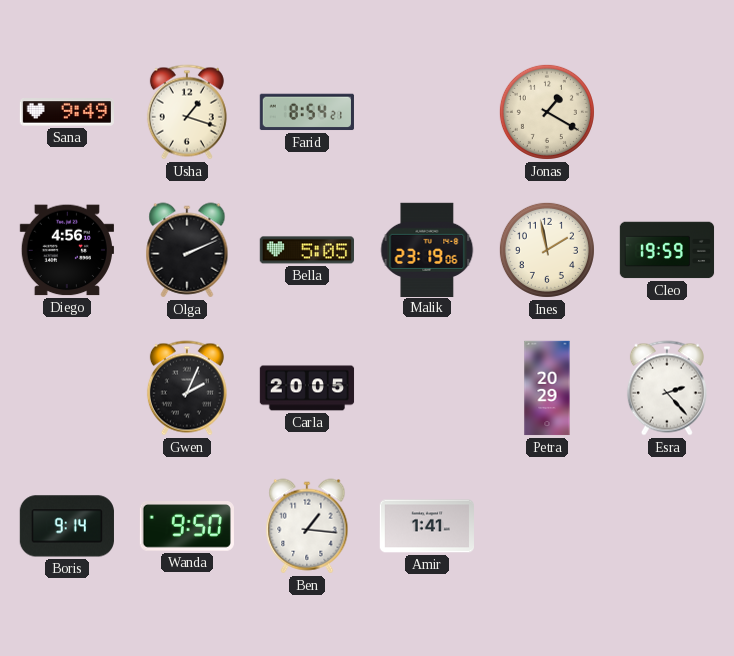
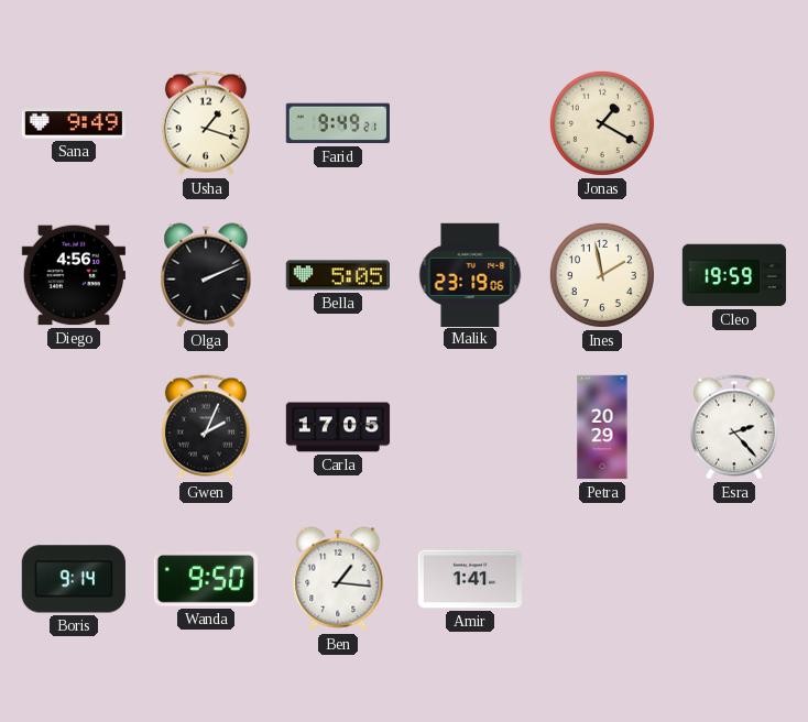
Farid: 8:54 -> 9:49
Carla: 20:05 -> 17:05
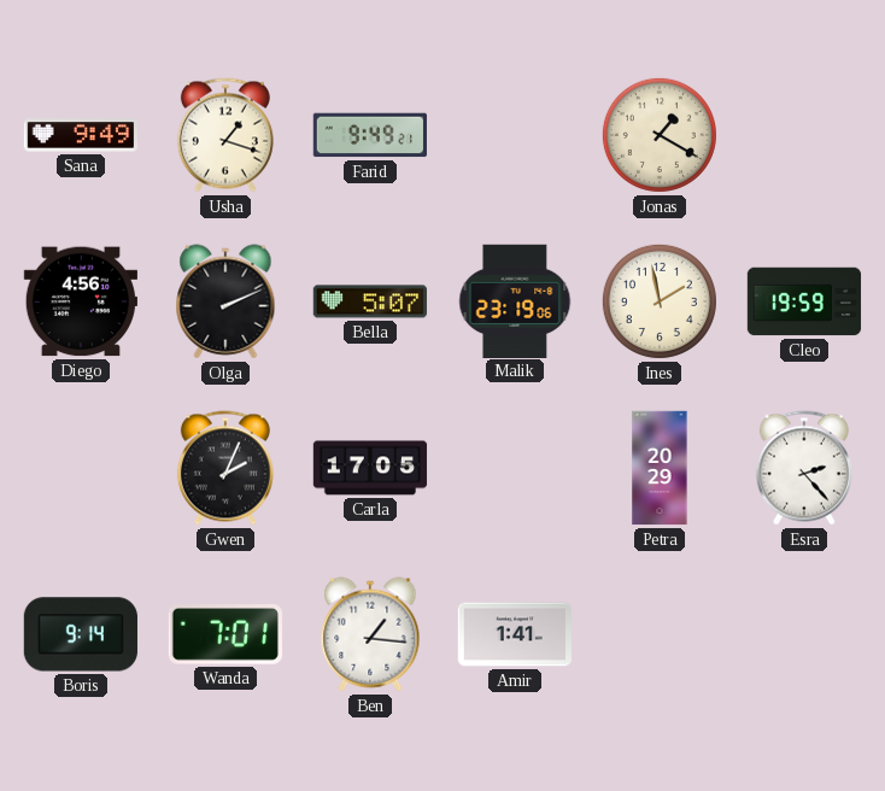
Bella: 5:05 -> 5:07
Wanda: 9:50 -> 7:01
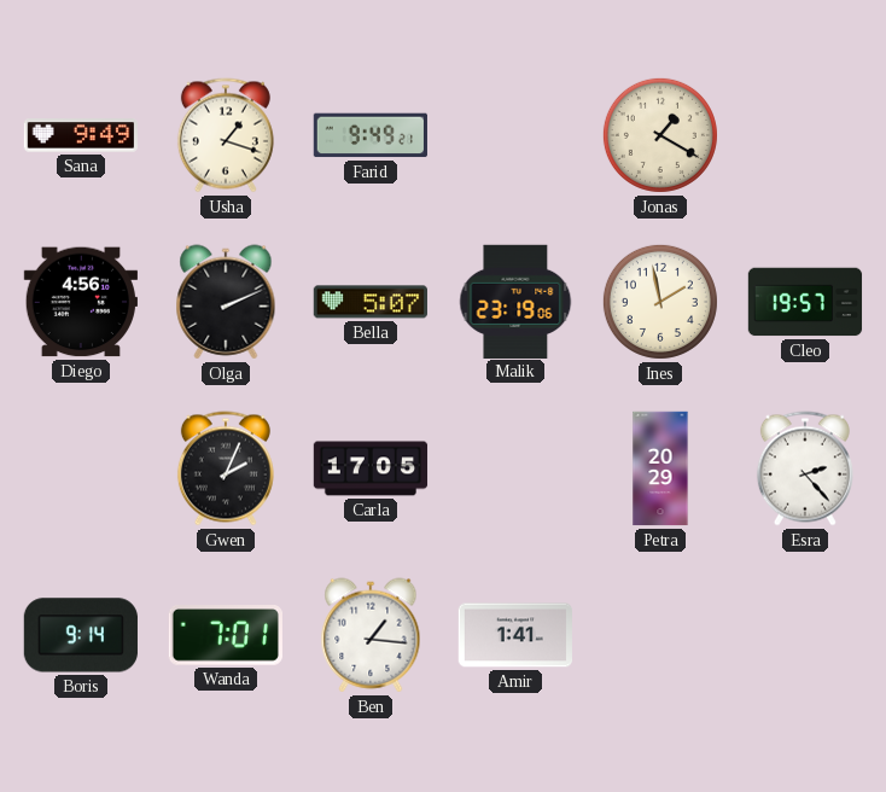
Cleo: 19:59 -> 19:57
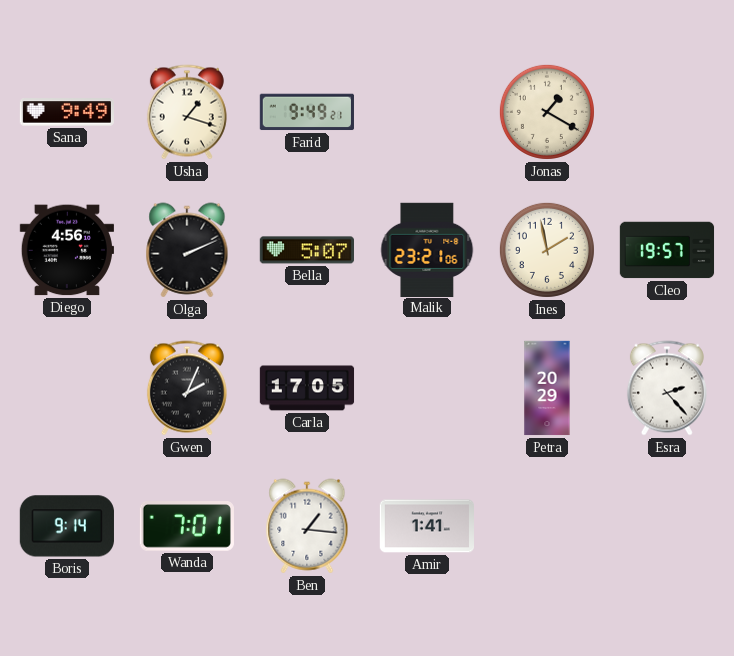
Malik: 23:19 -> 23:21
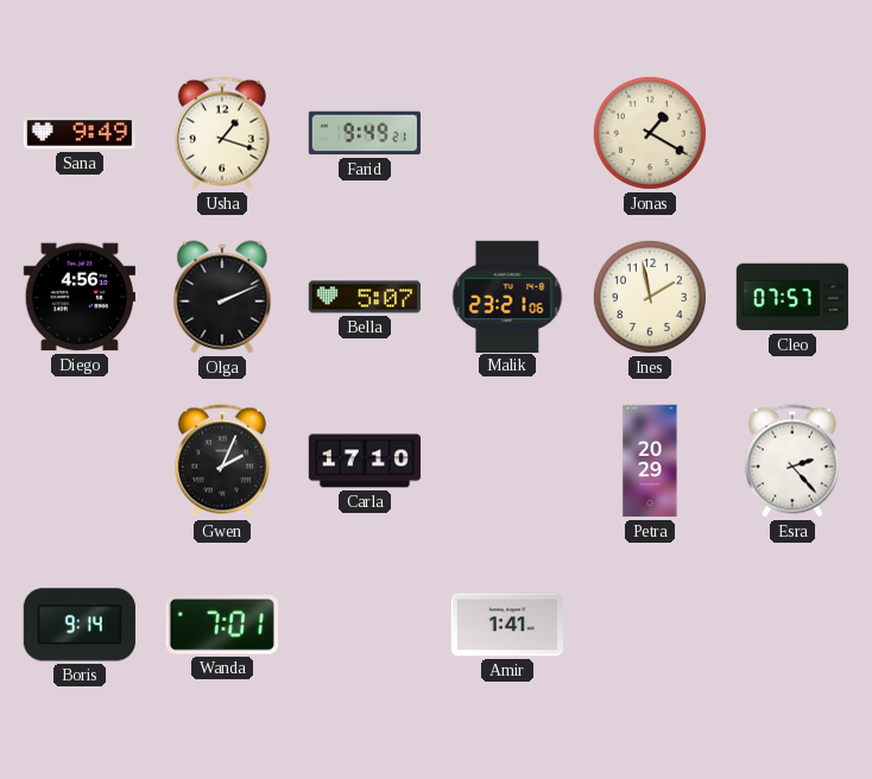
Cleo: 19:57 -> 07:57
Carla: 17:05 -> 17:10
Ben: 1:16 -> none
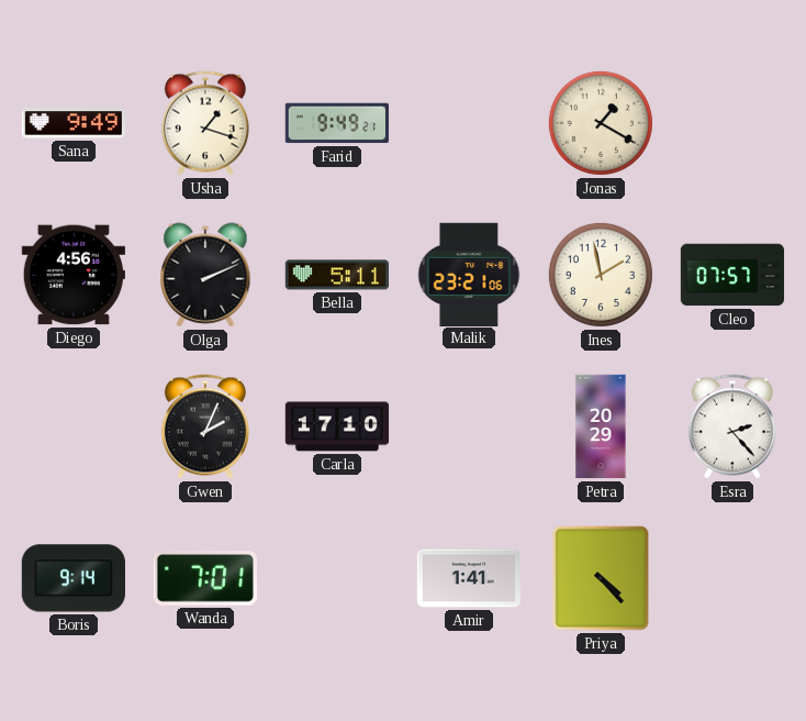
Bella: 5:07 -> 5:11
Priya: none -> 4:23
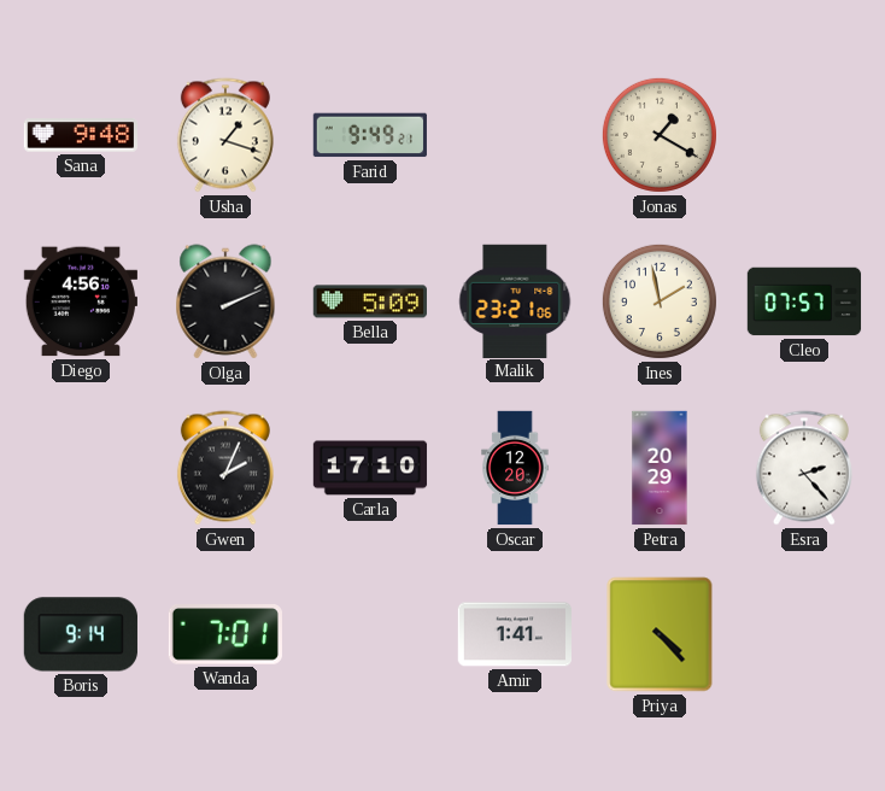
Sana: 9:49 -> 9:48
Bella: 5:11 -> 5:09
Oscar: none -> 12:20
